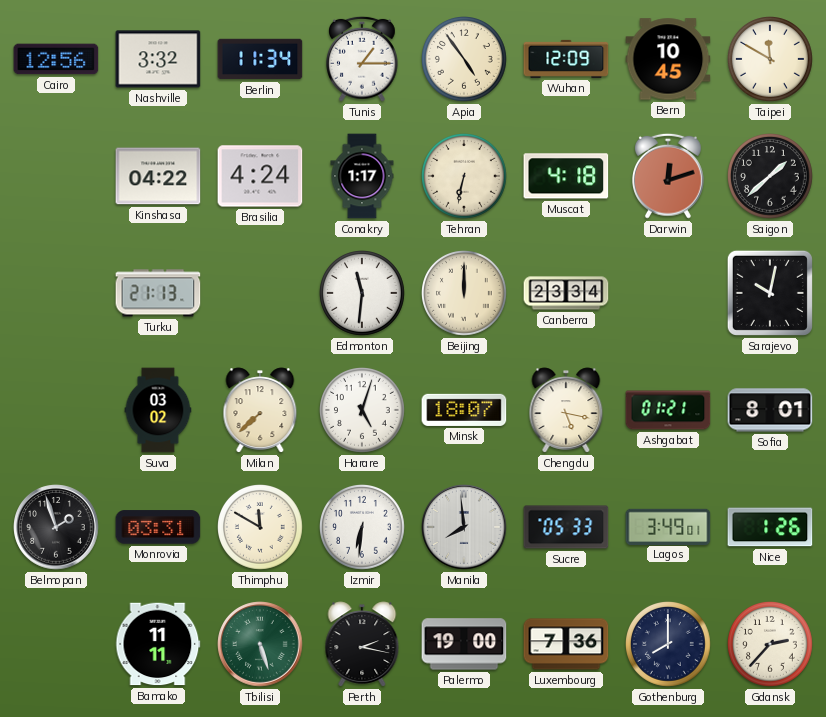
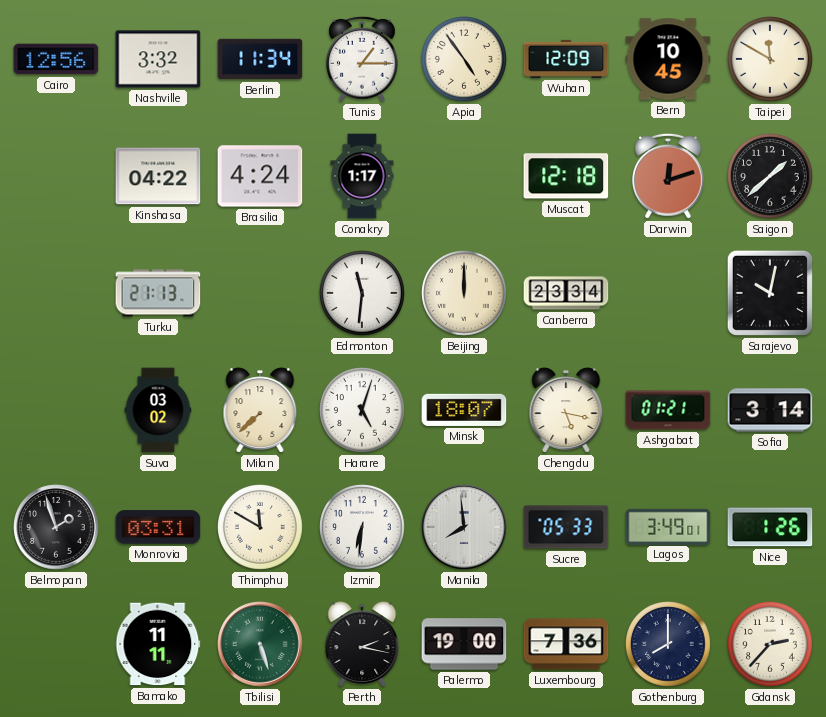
Tehran: 6:32 -> none
Muscat: 4:18 -> 12:18
Sofia: 8:01 -> 3:14
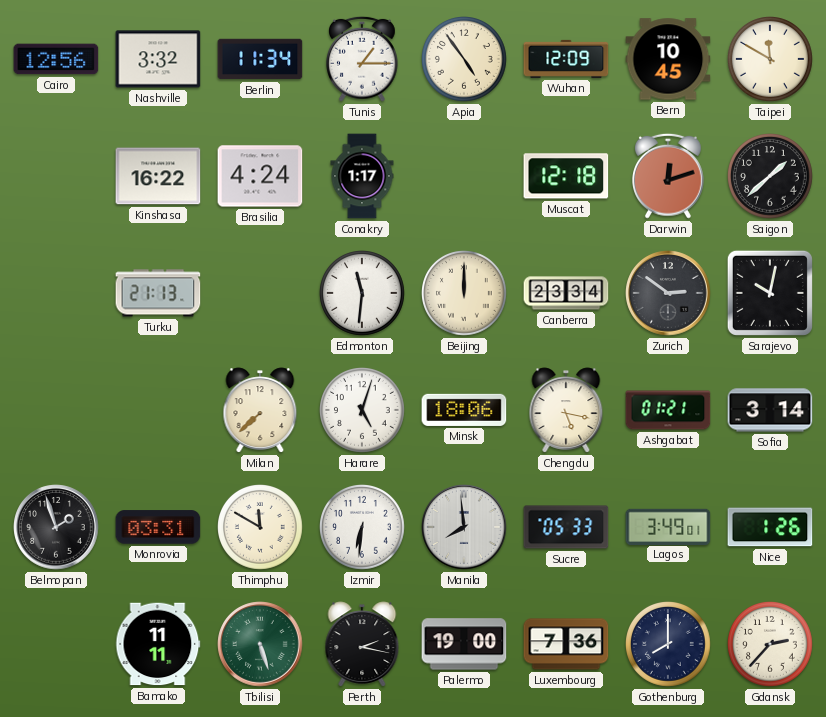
Kinshasa: 04:22 -> 16:22
Zurich: none -> 2:51
Suva: 03:02 -> none
Minsk: 18:07 -> 18:06
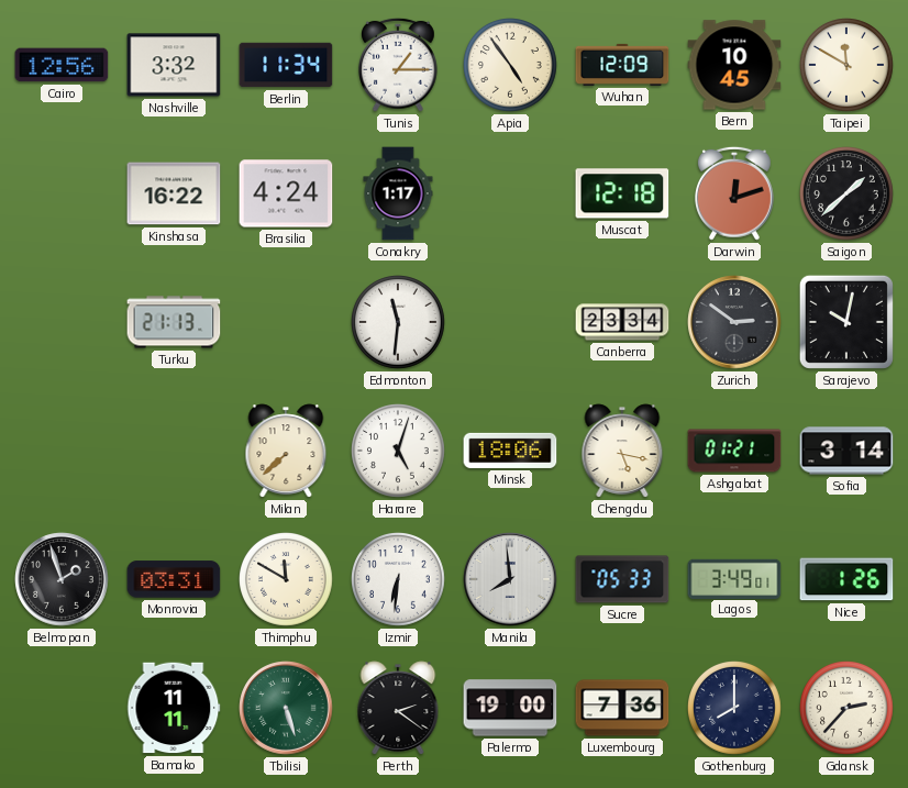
Beijing: 12:00 -> none
Perth: 2:17 -> 2:21
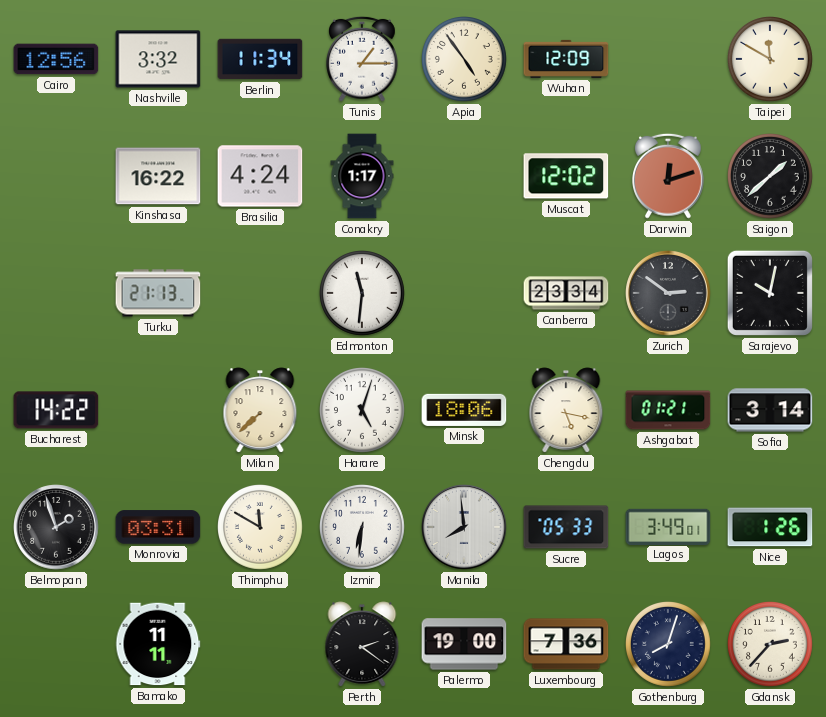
Bern: 10:45 -> none
Muscat: 12:18 -> 12:02
Bucharest: none -> 14:22
Tbilisi: 5:27 -> none
Gothenburg: 8:00 -> 8:03
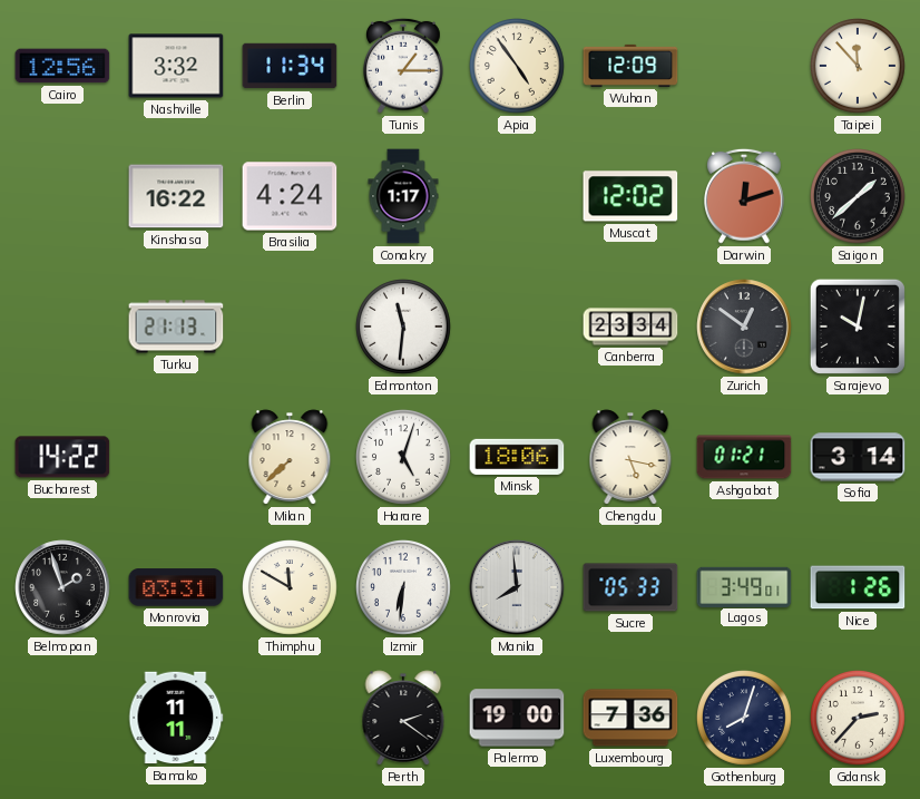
Taipei: 11:50 -> 11:53
Zurich: 2:51 -> 12:51
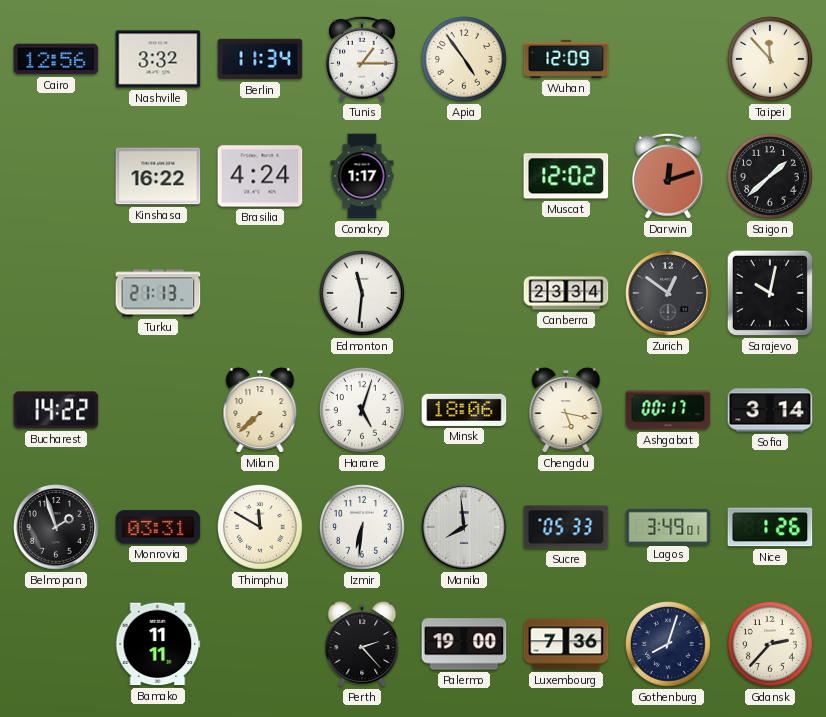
Ashgabat: 01:21 -> 00:17
Perth: 2:21 -> 2:23
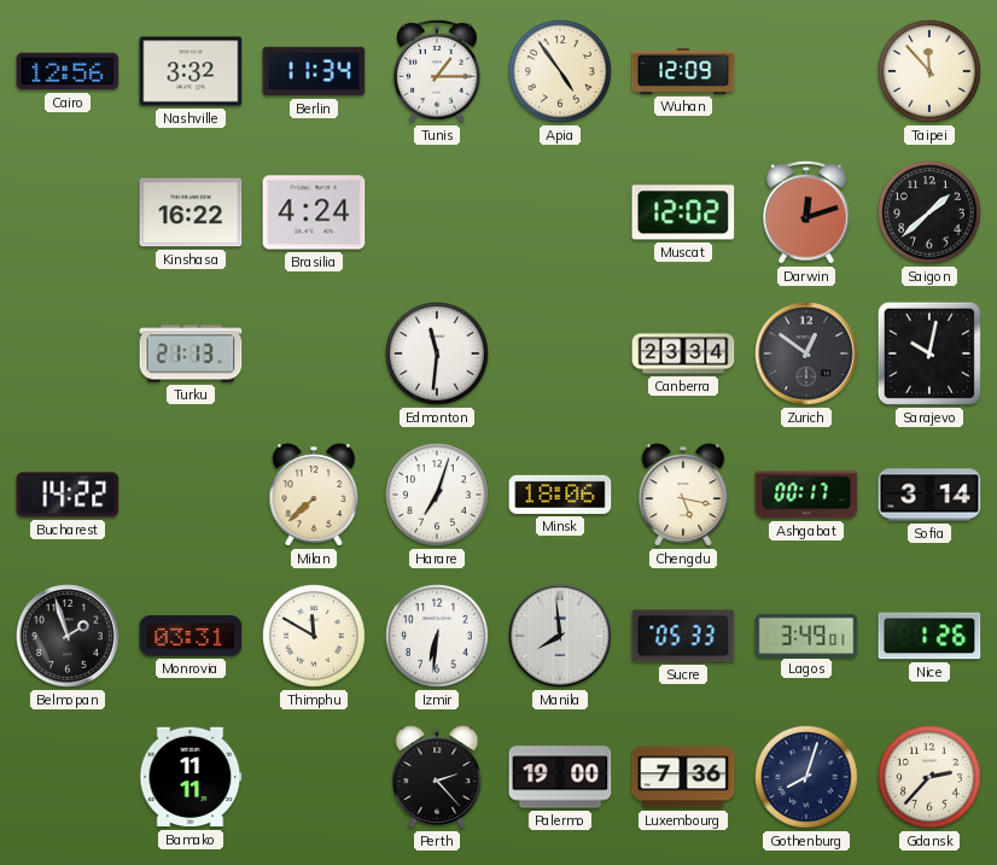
Conakry: 1:17 -> none
Harare: 5:03 -> 7:03
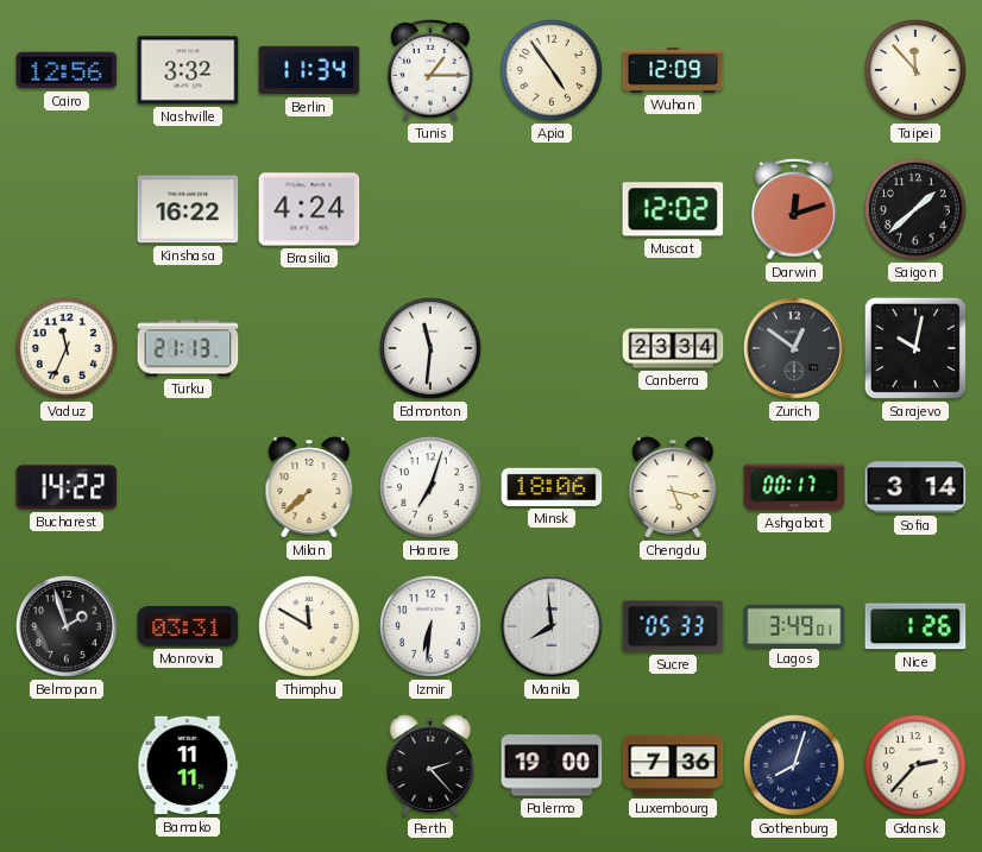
Vaduz: none -> 11:34
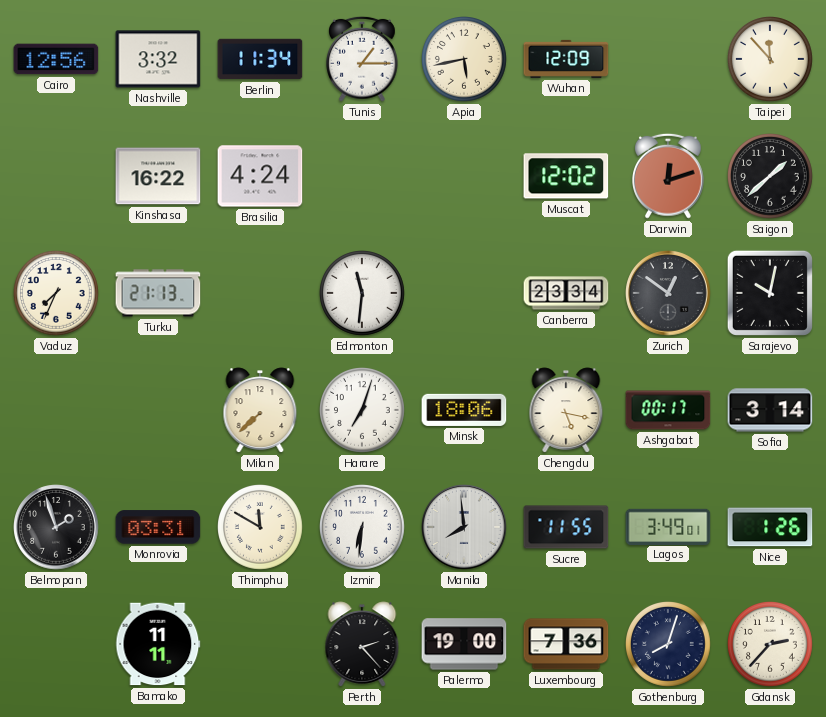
Apia: 4:54 -> 5:43
Vaduz: 11:34 -> 7:34
Bucharest: 14:22 -> none
Sucre: 05:33 -> 11:55
